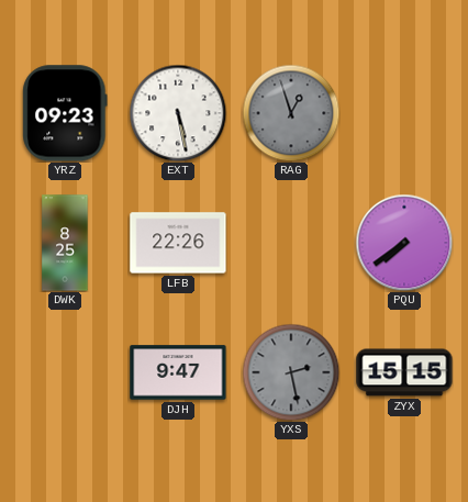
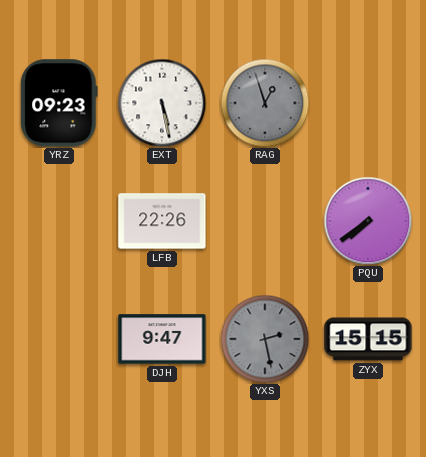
DWK: 8:25 -> none
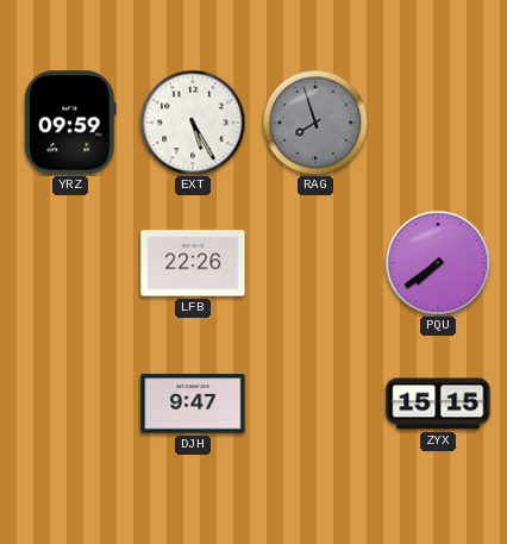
YRZ: 09:23 -> 09:59
EXT: 5:28 -> 5:25
RAG: 12:57 -> 7:57
YXS: 2:28 -> none
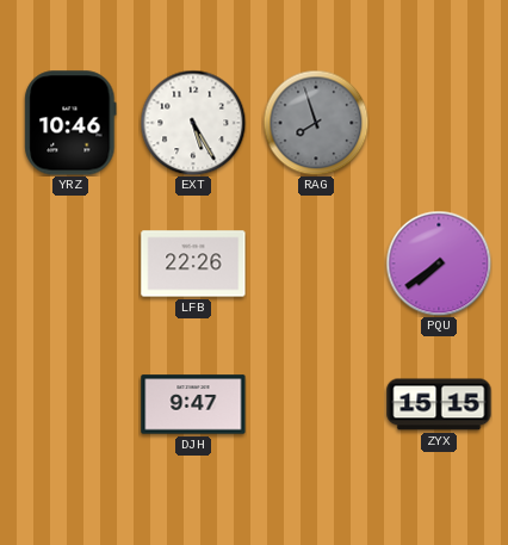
YRZ: 09:59 -> 10:46
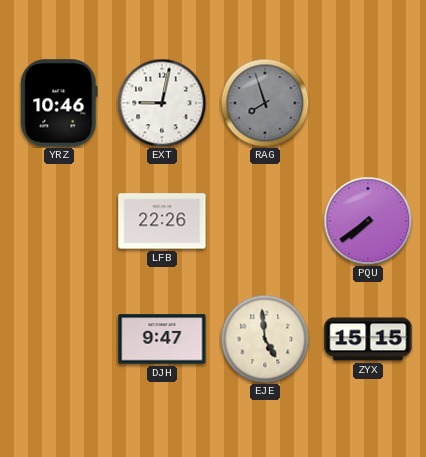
EXT: 5:25 -> 9:02
EJE: none -> 4:59
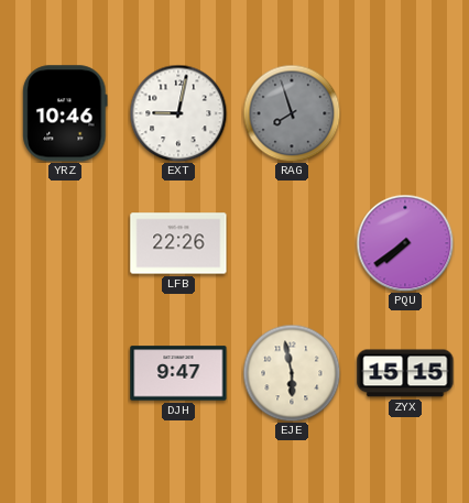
EJE: 4:59 -> 5:58
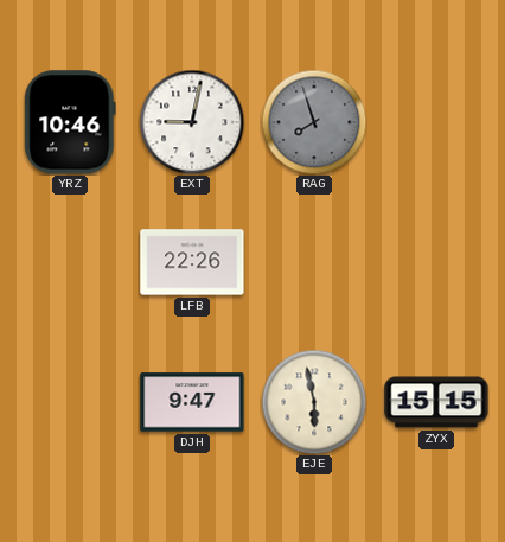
PQU: 7:39 -> none
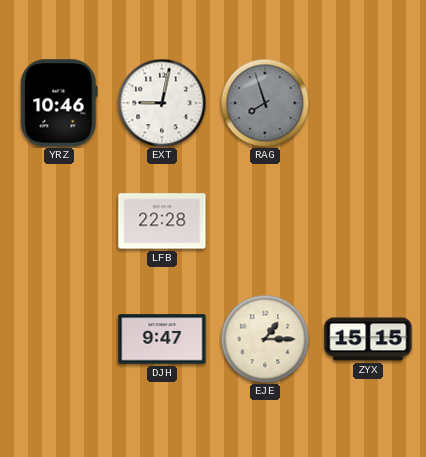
LFB: 22:26 -> 22:28
EJE: 5:58 -> 1:15
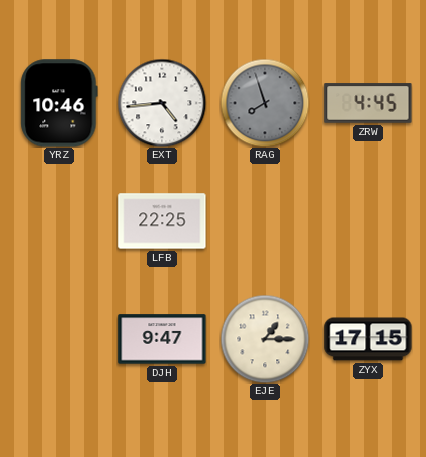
EXT: 9:02 -> 4:44
ZRW: none -> 4:45
LFB: 22:28 -> 22:25
ZYX: 15:15 -> 17:15
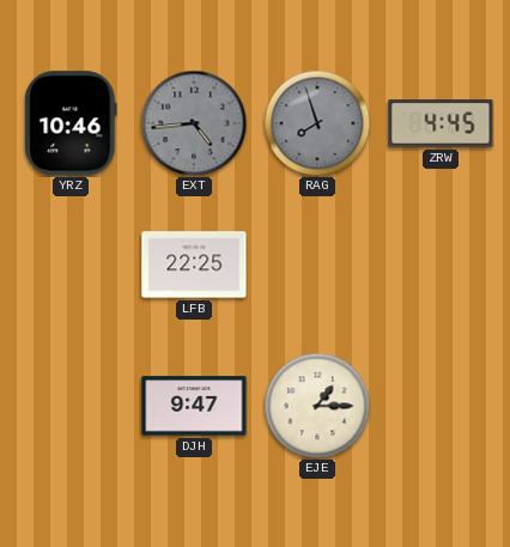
EXT dial: white -> grey
ZYX: 17:15 -> none
